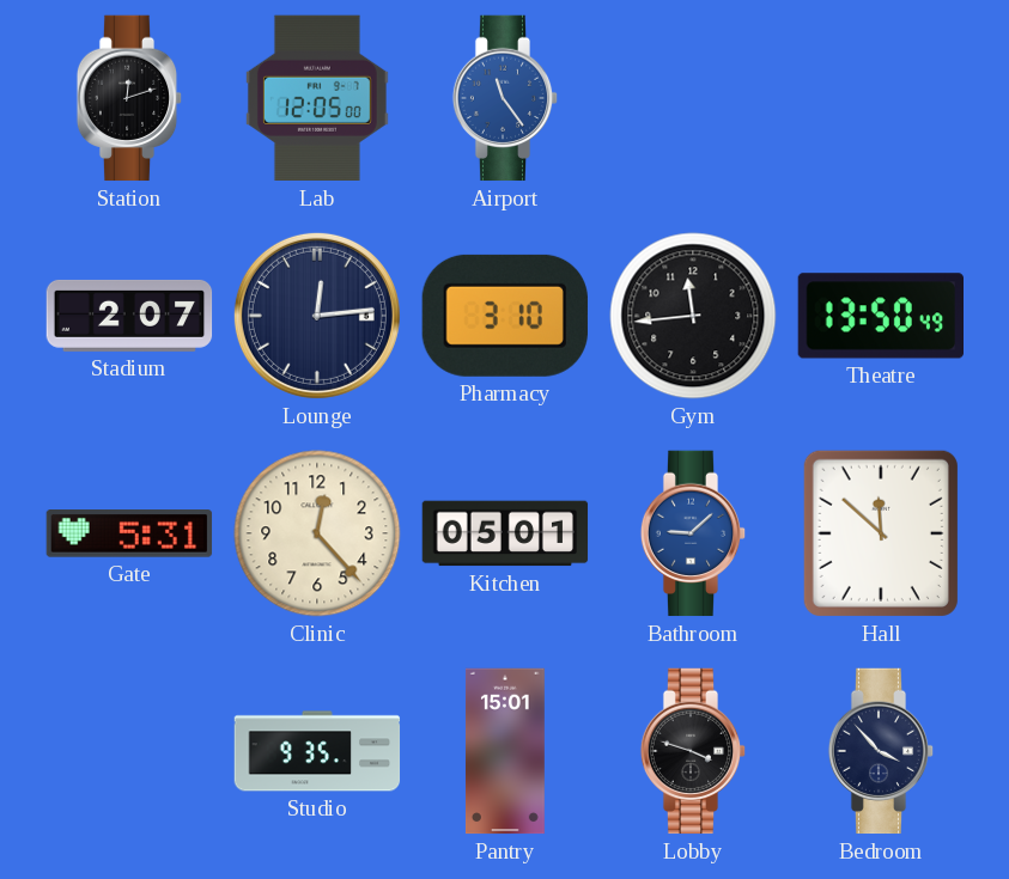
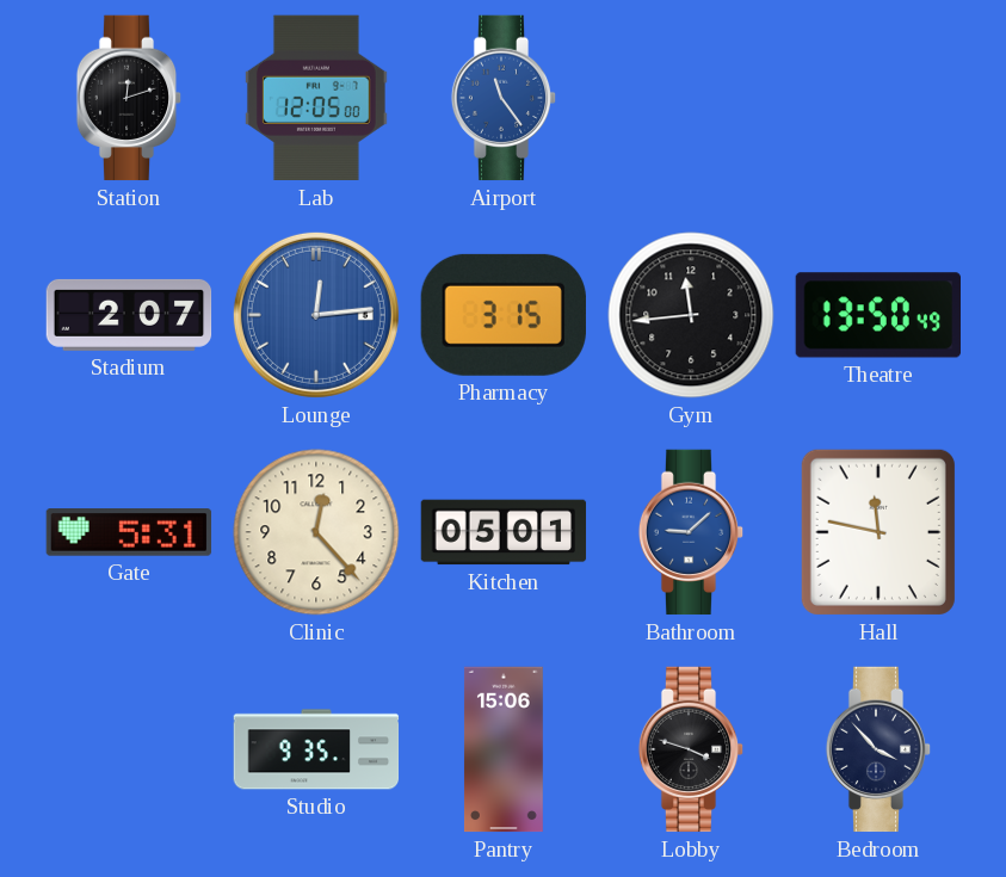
Lounge dial: navy -> blue
Pharmacy: 3:10 -> 3:15
Hall: 11:52 -> 11:47
Pantry: 15:01 -> 15:06
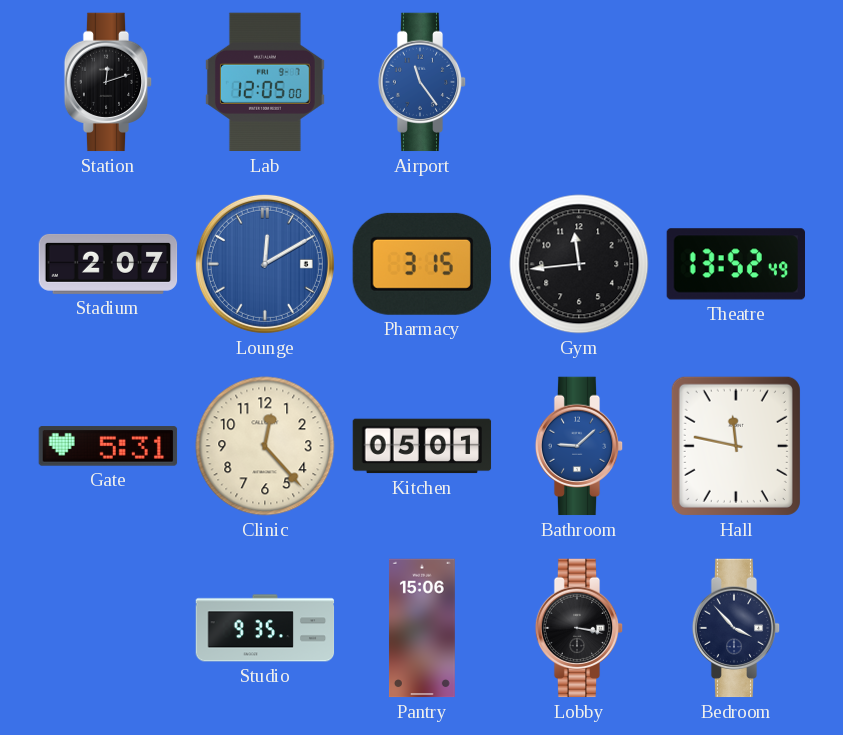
Lounge: 12:14 -> 12:10
Theatre: 13:50 -> 13:52
Lobby: 3:48 -> 3:17
